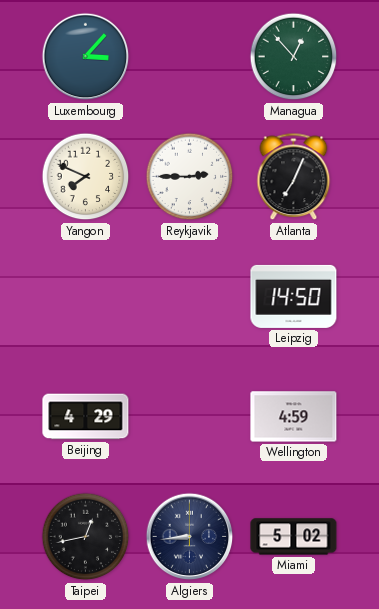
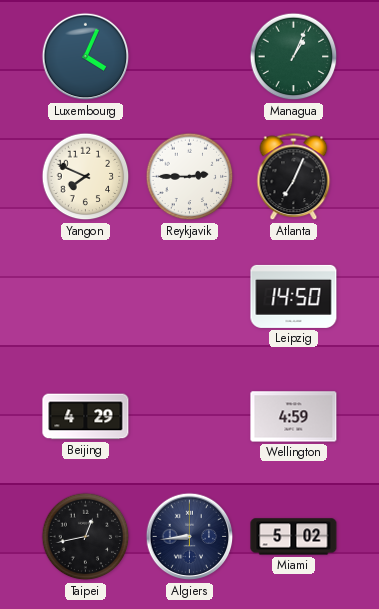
Luxembourg: 3:07 -> 4:04
Managua: 12:53 -> 1:04
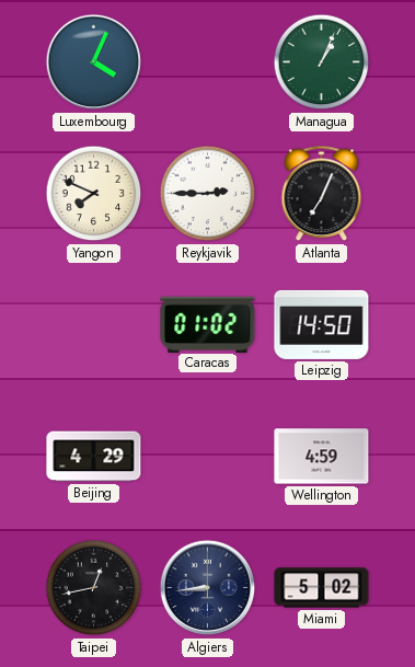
Caracas: none -> 01:02
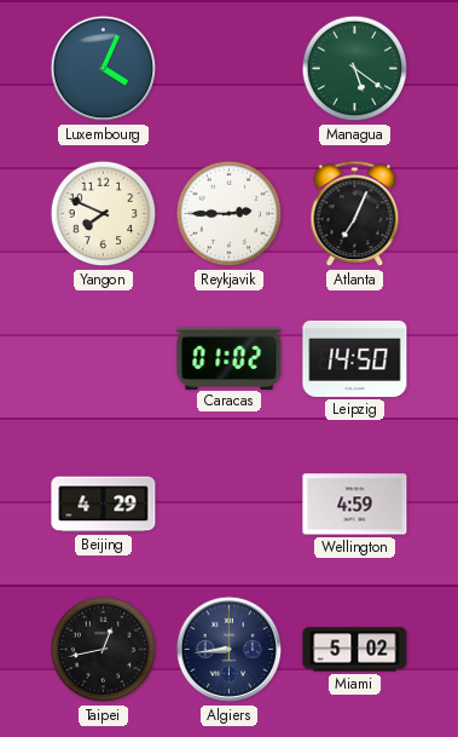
Managua: 1:04 -> 5:21
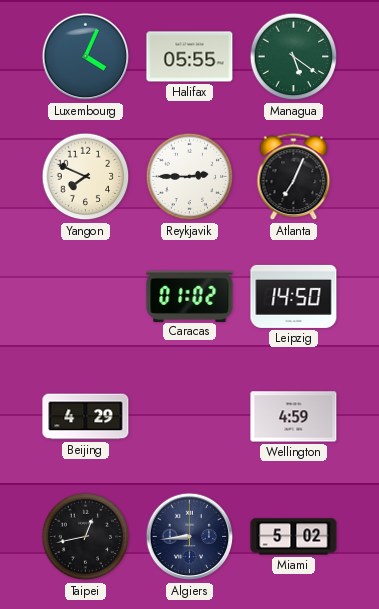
Halifax: none -> 05:55
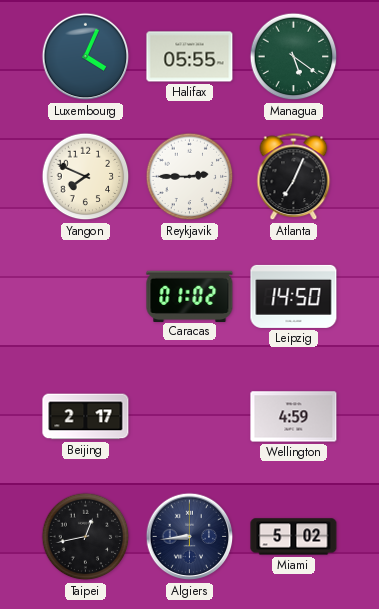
Beijing: 4:29 -> 2:17
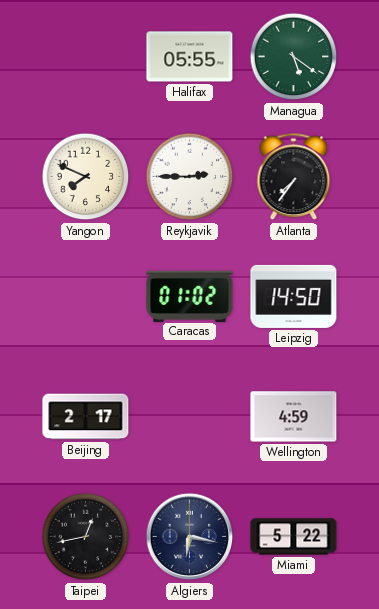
Luxembourg: 4:04 -> none
Atlanta: 7:04 -> 7:36
Algiers: 8:44 -> 6:17
Miami: 5:02 -> 5:22
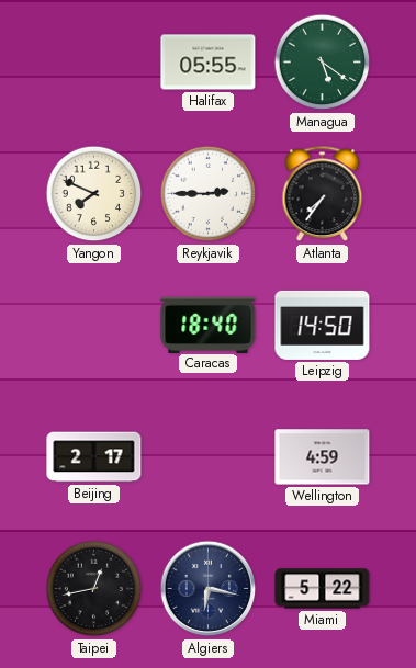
Caracas: 01:02 -> 18:40
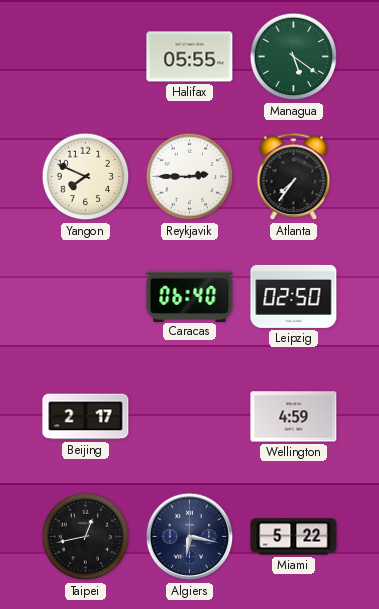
Caracas: 18:40 -> 06:40
Leipzig: 14:50 -> 02:50
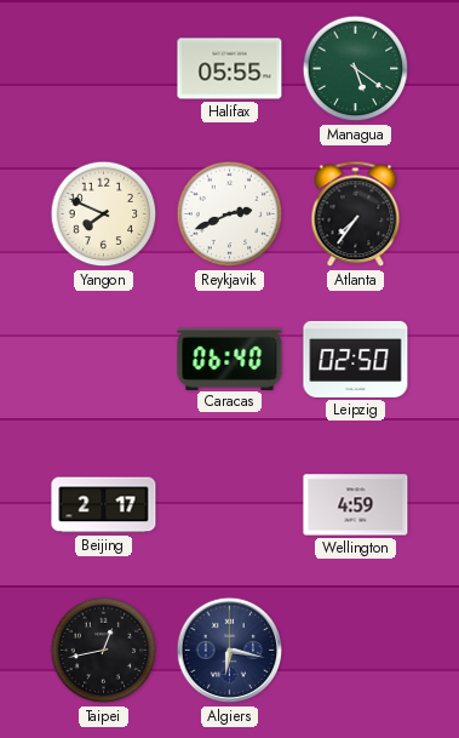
Reykjavik: 2:45 -> 2:41
Miami: 5:22 -> none
